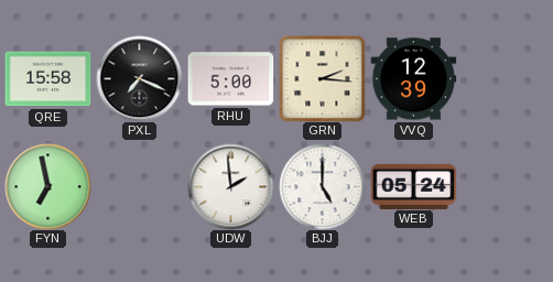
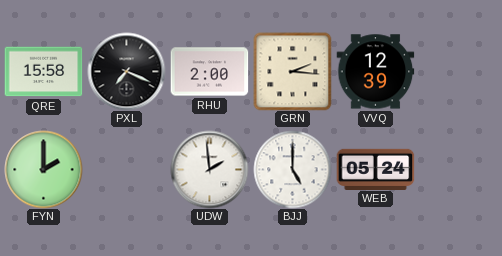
RHU: 5:00 -> 2:00
FYN: 6:58 -> 2:00
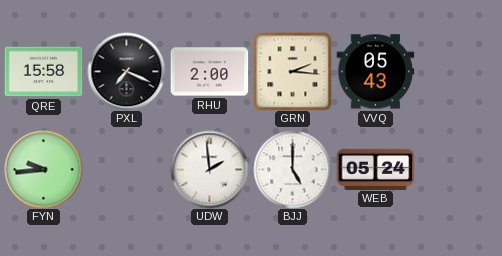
VVQ: 12:39 -> 05:43
FYN: 2:00 -> 9:44
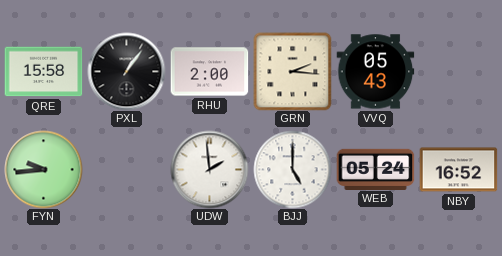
PXL: 7:19 -> 1:06
NBY: none -> 16:52
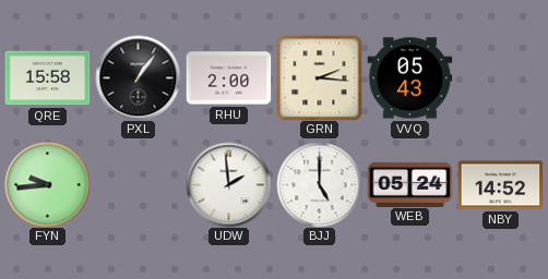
NBY: 16:52 -> 14:52
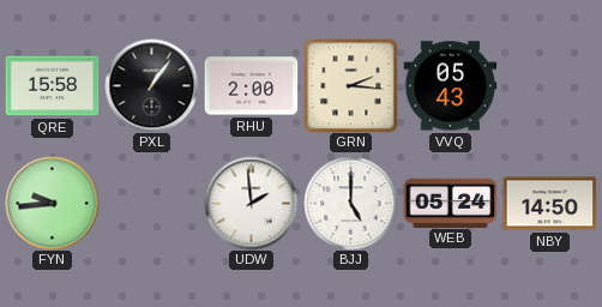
NBY: 14:52 -> 14:50
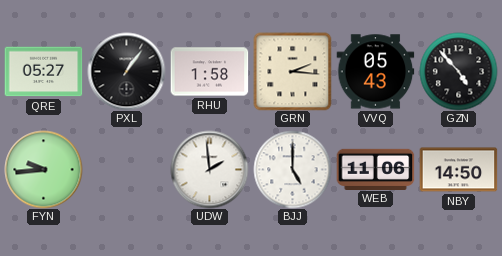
QRE: 15:58 -> 05:27
RHU: 2:00 -> 1:58
GZN: none -> 4:53
WEB: 05:24 -> 11:06
